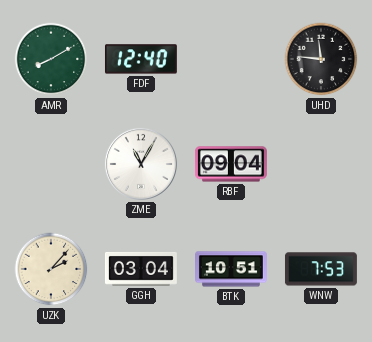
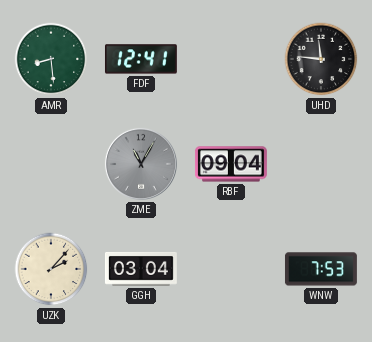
AMR: 8:10 -> 8:29
FDF: 12:40 -> 12:41
ZME dial: white -> grey
BTK: 10:51 -> none
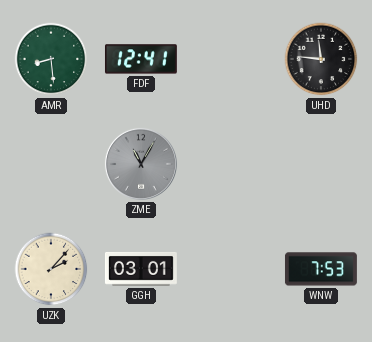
RBF: 09:04 -> none
GGH: 03:04 -> 03:01
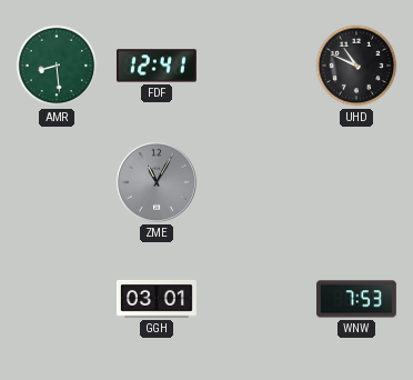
UHD: 11:46 -> 10:49
UZK: 2:07 -> none
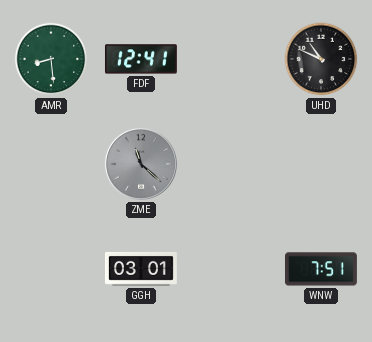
ZME: 11:05 -> 11:22
WNW: 7:53 -> 7:51
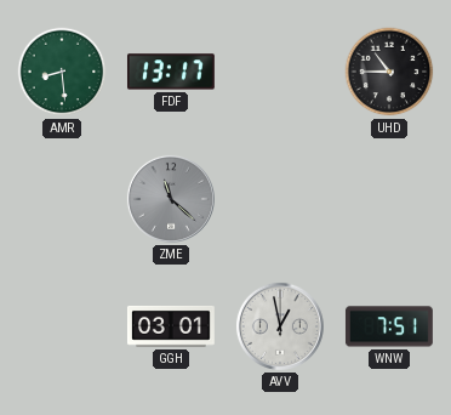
FDF: 12:41 -> 13:17
UHD: 10:49 -> 10:45
AVV: none -> 12:58
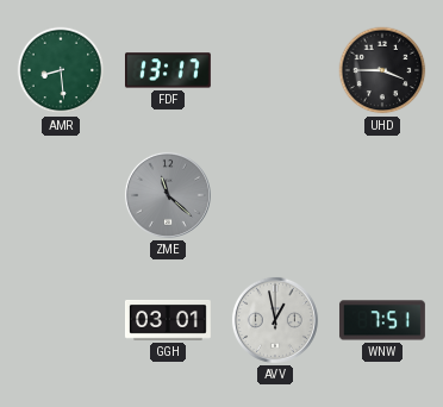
UHD: 10:45 -> 3:45
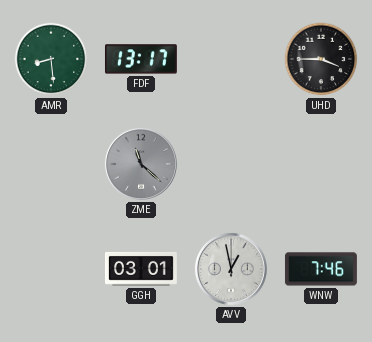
WNW: 7:51 -> 7:46
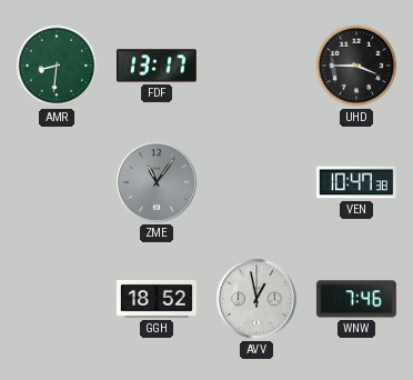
AMR: 8:29 -> 8:31
ZME: 11:22 -> 11:06
VEN: none -> 10:47
GGH: 03:01 -> 18:52
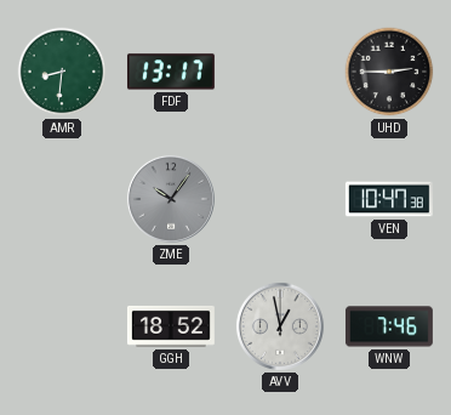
UHD: 3:45 -> 2:45
ZME: 11:06 -> 10:06
